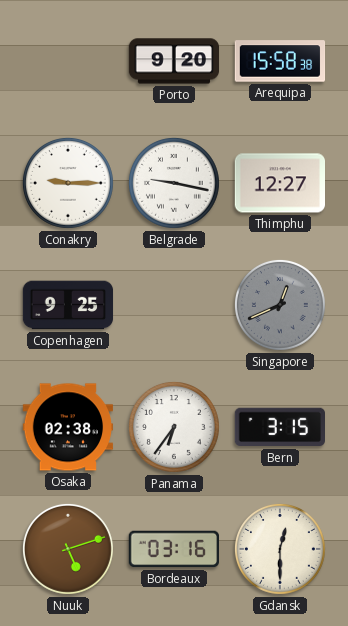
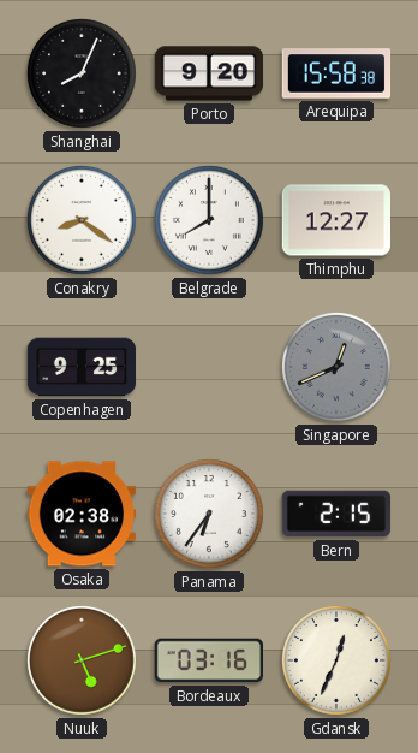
Shanghai: none -> 8:04
Conakry: 9:15 -> 8:21
Belgrade: 9:17 -> 8:00
Bern: 3:15 -> 2:15
Gdansk: 12:30 -> 12:34
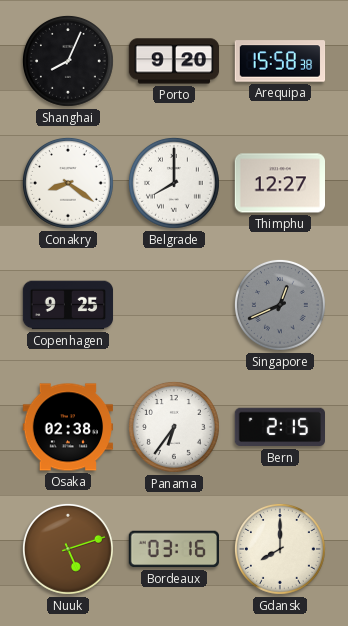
Gdansk: 12:34 -> 8:00
